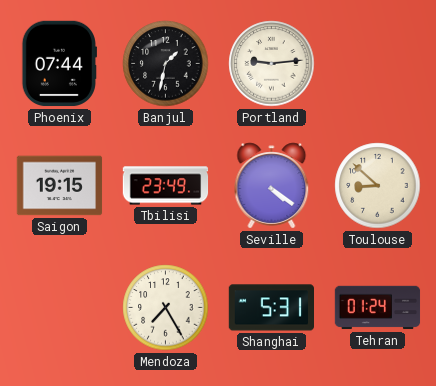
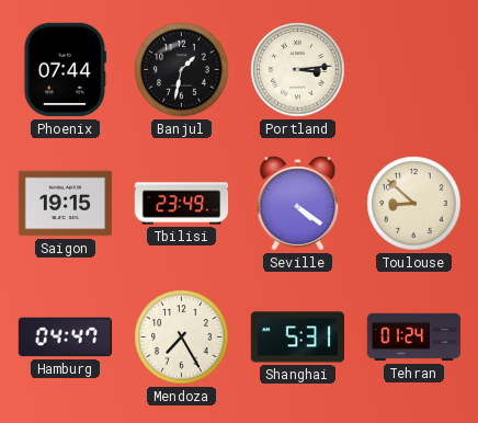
Portland: 9:14 -> 3:14
Hamburg: none -> 04:47
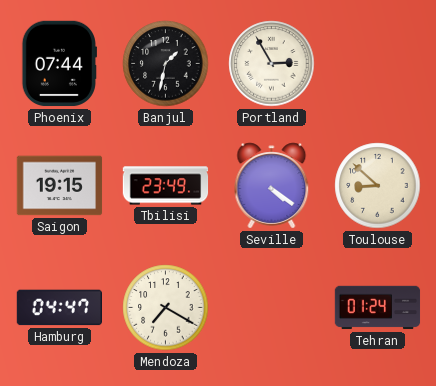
Portland: 3:14 -> 2:55
Mendoza: 7:25 -> 7:20
Shanghai: 5:31 -> none
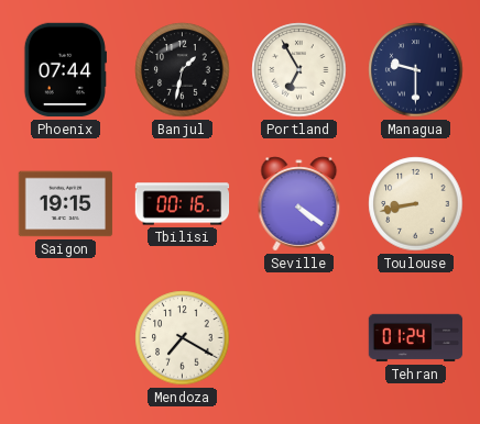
Portland: 2:55 -> 6:55
Managua: none -> 9:30
Tbilisi: 23:49 -> 00:16
Toulouse: 8:52 -> 8:43
Hamburg: 04:47 -> none
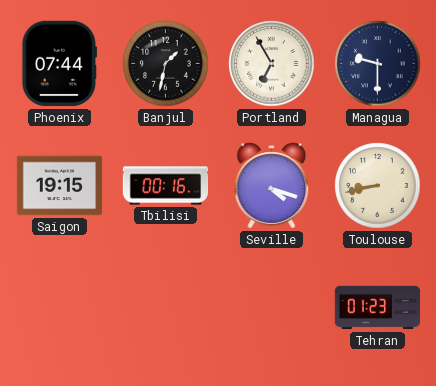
Seville: 4:21 -> 4:18
Mendoza: 7:20 -> none
Tehran: 01:24 -> 01:23
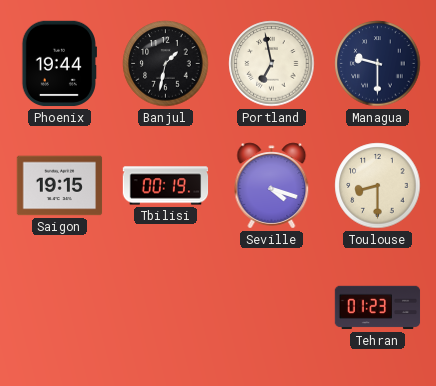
Phoenix: 07:44 -> 19:44
Portland: 6:55 -> 6:58
Tbilisi: 00:16 -> 00:19
Toulouse: 8:43 -> 8:30
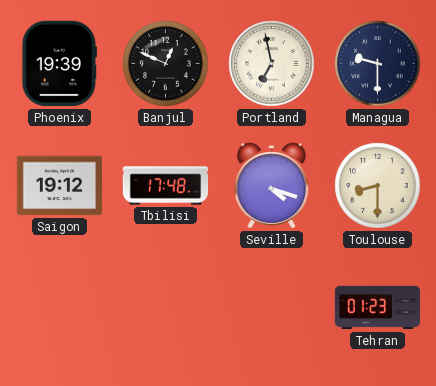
Phoenix: 19:44 -> 19:39
Banjul: 1:32 -> 12:49
Saigon: 19:15 -> 19:12
Tbilisi: 00:19 -> 17:48
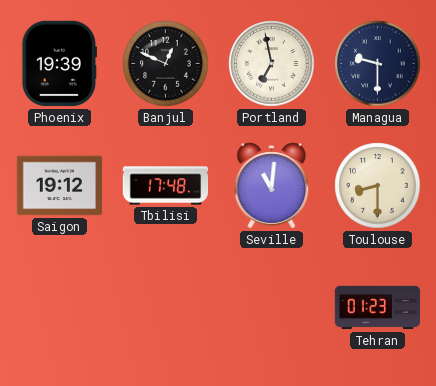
Seville: 4:18 -> 11:01
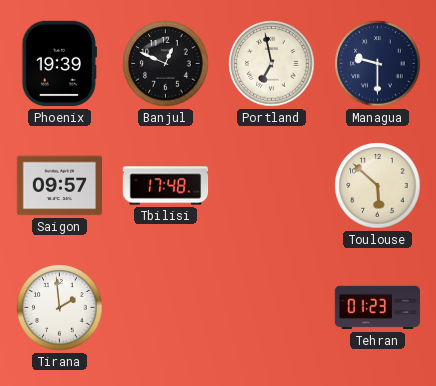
Saigon: 19:12 -> 09:57
Seville: 11:01 -> none
Toulouse: 8:30 -> 5:52
Tirana: none -> 1:59
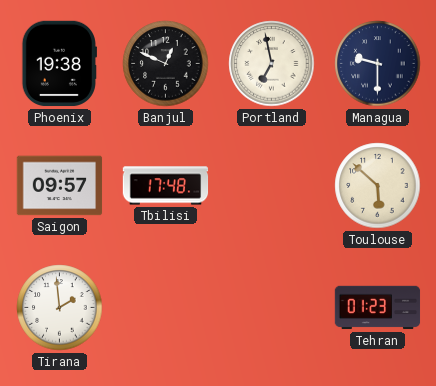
Phoenix: 19:39 -> 19:38
